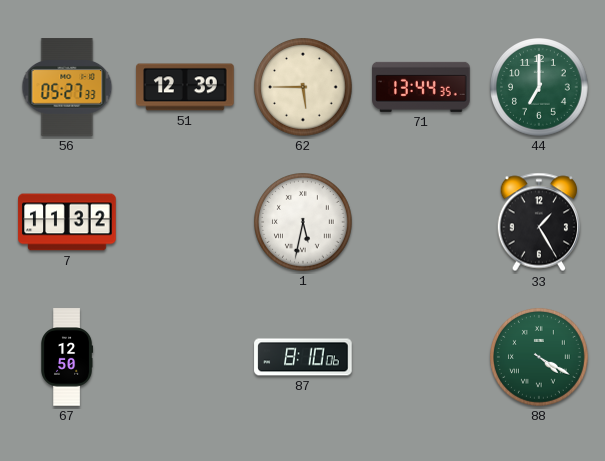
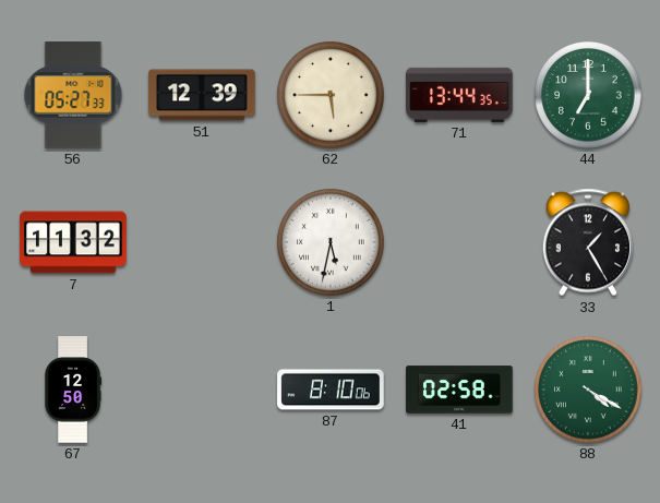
41: none -> 02:58
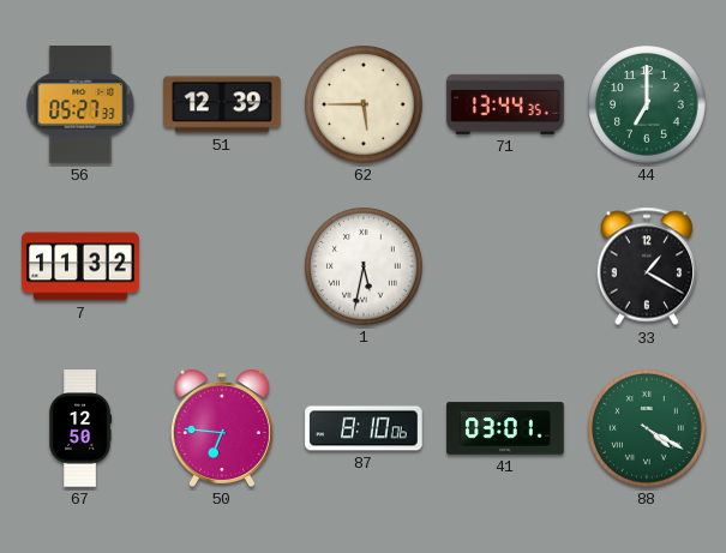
33: 1:25 -> 1:20
50: none -> 6:46
41: 02:58 -> 03:01
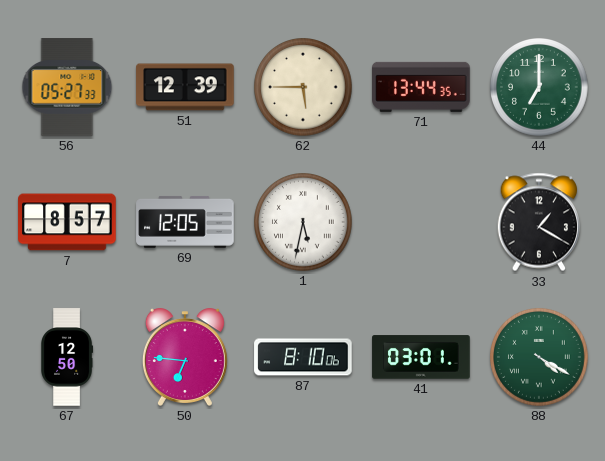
7: 11:32 -> 8:57
69: none -> 12:05
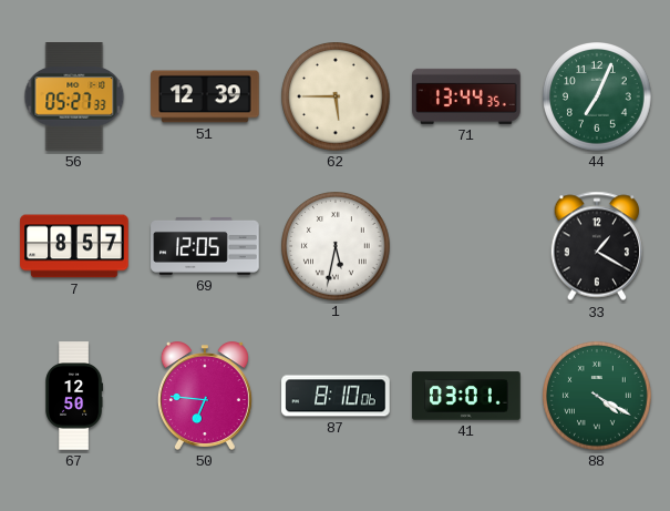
44: 7:00 -> 7:04
